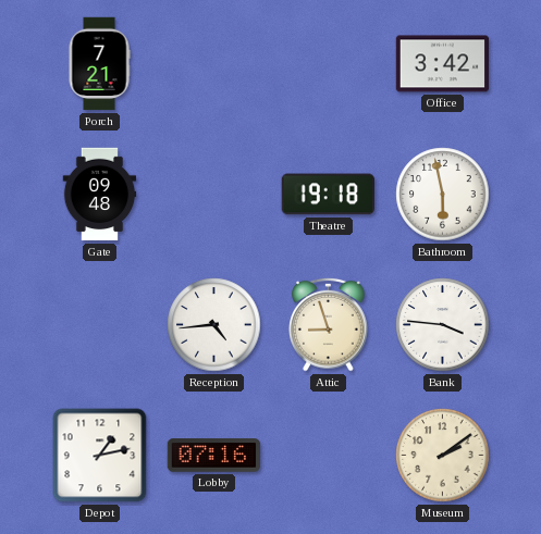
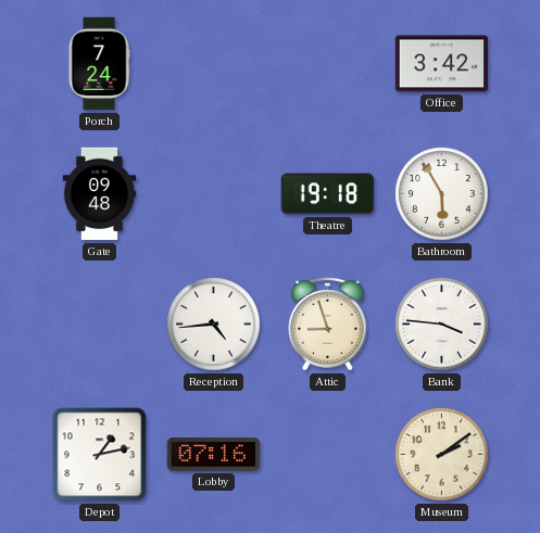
Porch: 7:21 -> 7:24
Bathroom: 5:58 -> 5:55
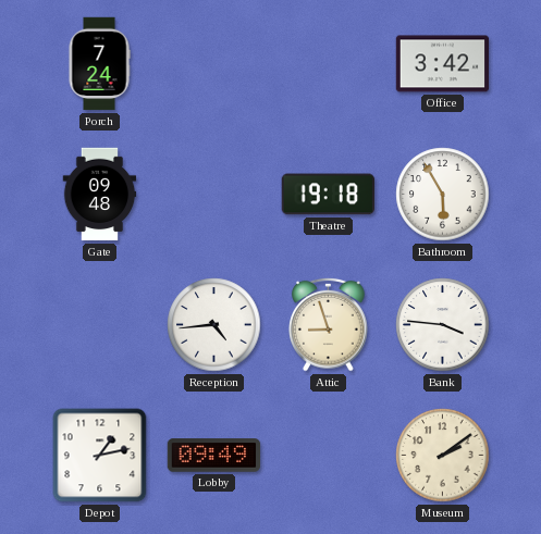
Lobby: 07:16 -> 09:49
